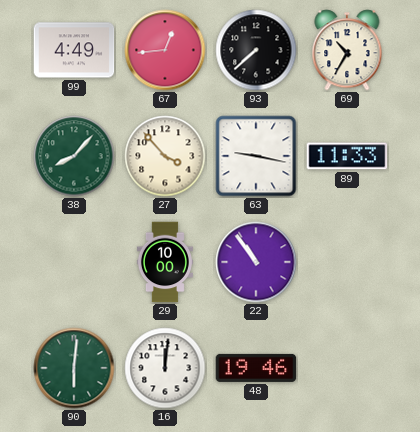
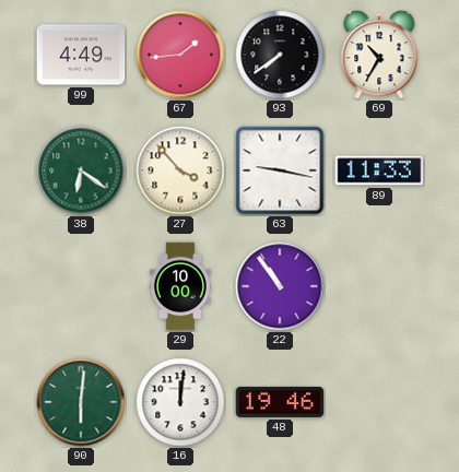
67: 12:44 -> 1:44
93: 7:38 -> 7:39
38: 8:07 -> 6:21
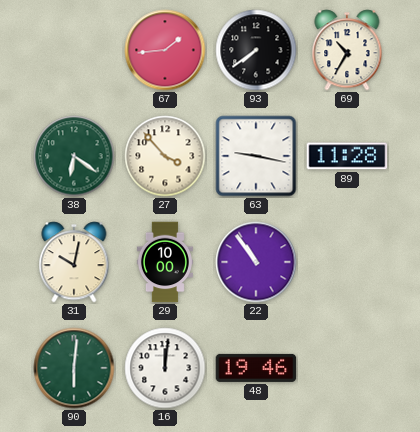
99: 4:49 -> none
89: 11:33 -> 11:28
31: none -> 10:02
